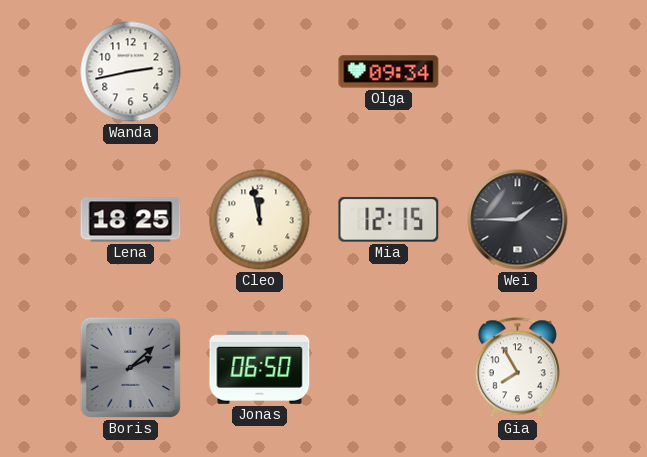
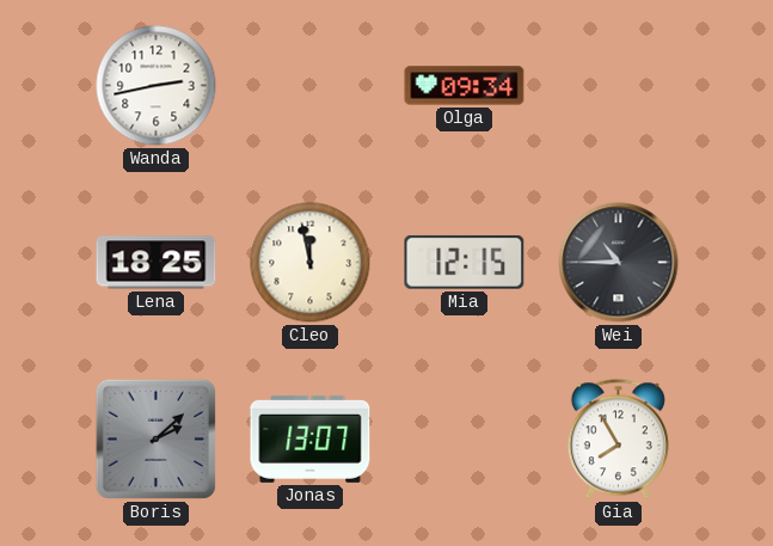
Wei: 1:45 -> 10:45
Jonas: 06:50 -> 13:07
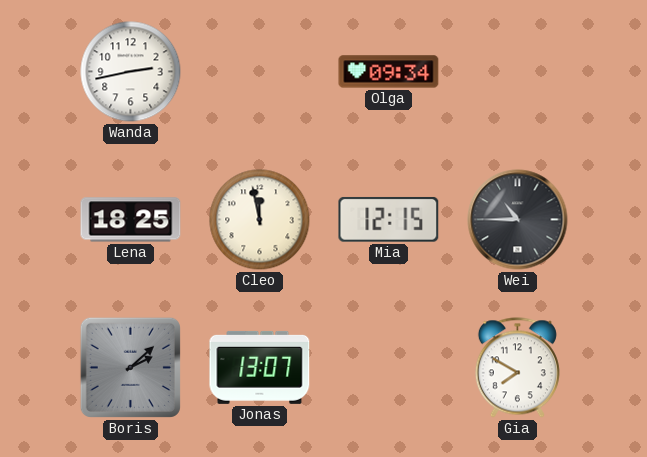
Gia: 7:55 -> 7:50
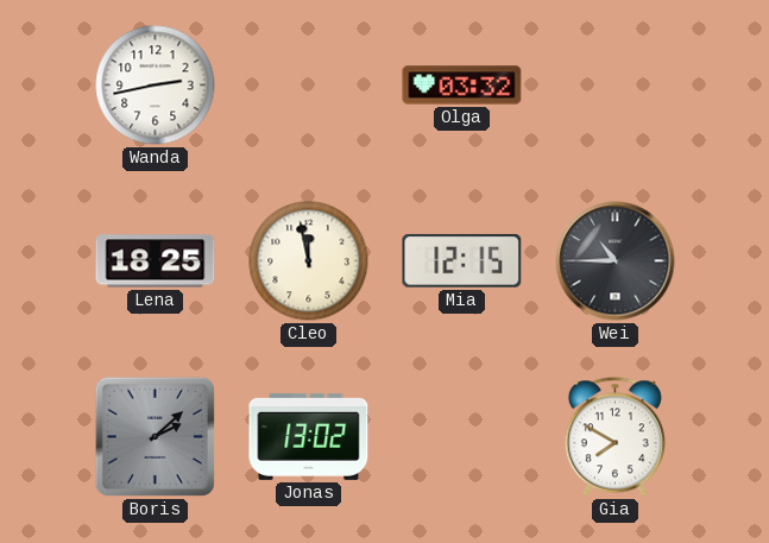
Olga: 09:34 -> 03:32
Jonas: 13:07 -> 13:02
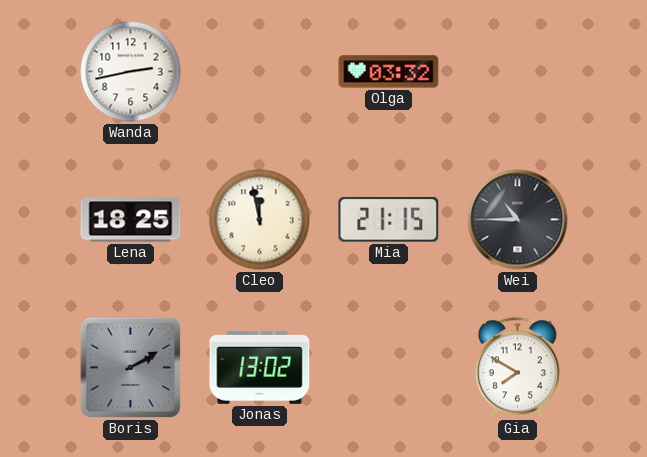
Mia: 12:15 -> 21:15
Boris: 2:08 -> 2:10
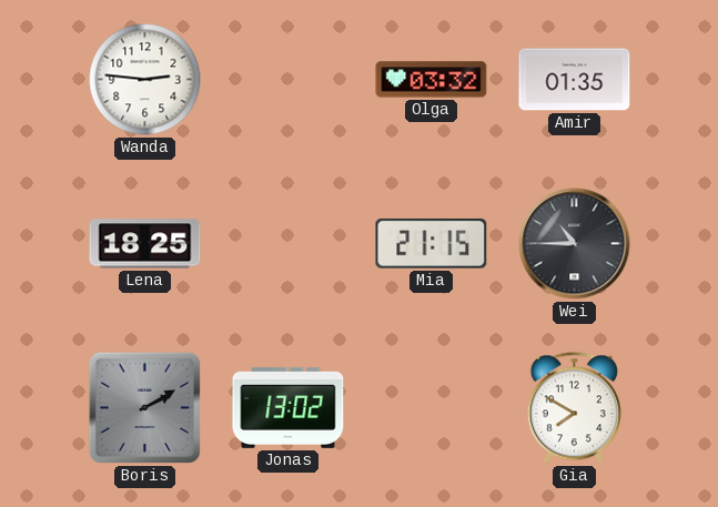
Wanda: 2:43 -> 2:46
Amir: none -> 01:35
Cleo: 11:58 -> none
